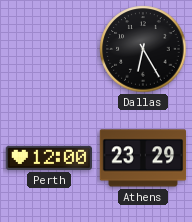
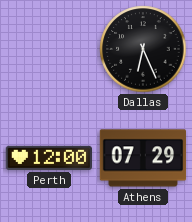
Dallas: 6:25 -> 6:26
Athens: 23:29 -> 07:29
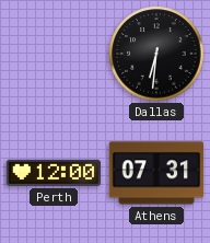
Dallas: 6:26 -> 6:31
Athens: 07:29 -> 07:31
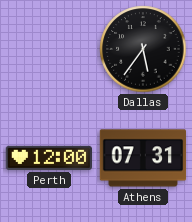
Dallas: 6:31 -> 5:36
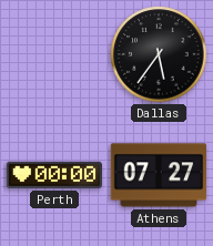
Perth: 12:00 -> 00:00
Athens: 07:31 -> 07:27
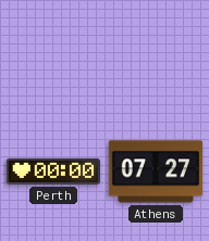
Dallas: 5:36 -> none
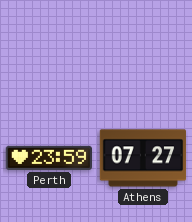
Perth: 00:00 -> 23:59
